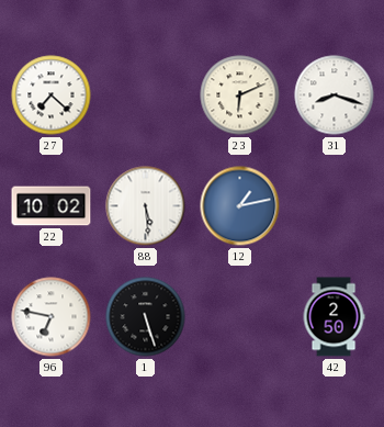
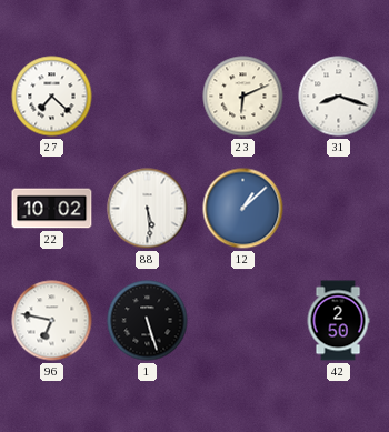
12: 1:13 -> 1:08
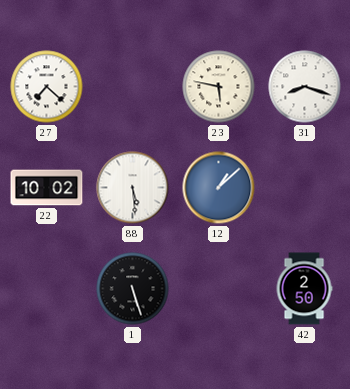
23: 6:11 -> 5:47
96: 6:47 -> none
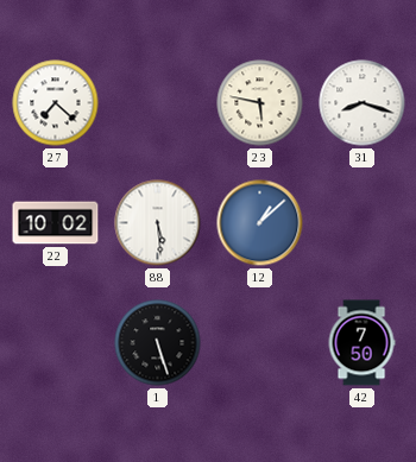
42: 2:50 -> 7:50
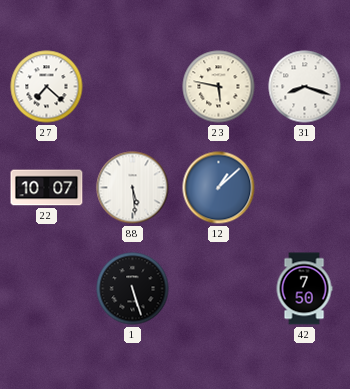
22: 10:02 -> 10:07
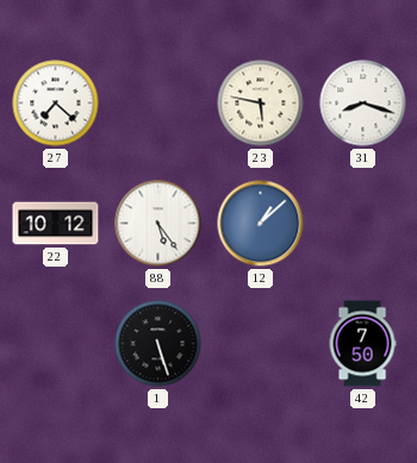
22: 10:07 -> 10:12
88: 5:29 -> 5:24
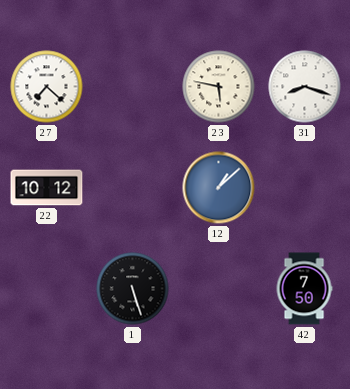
88: 5:24 -> none
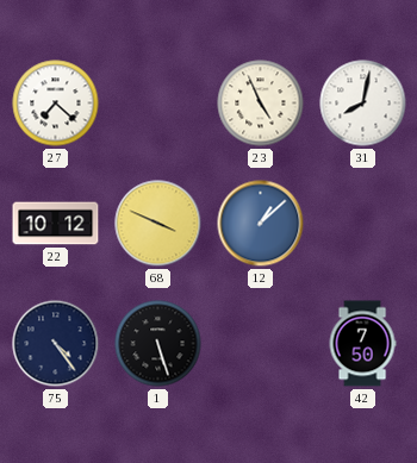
23: 5:47 -> 4:56
31: 8:18 -> 8:02
68: none -> 3:49
75: none -> 4:24
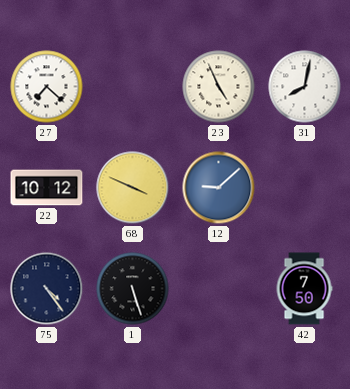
12: 1:08 -> 9:08
